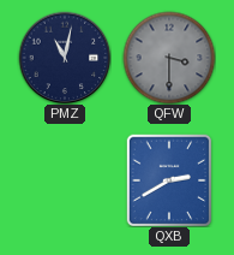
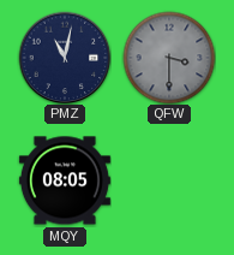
MQY: none -> 08:05
QXB: 2:40 -> none
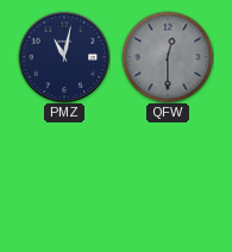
QFW: 3:30 -> 12:30
MQY: 08:05 -> none
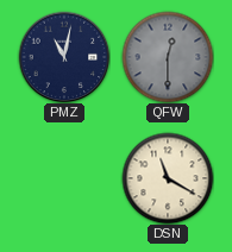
DSN: none -> 11:20
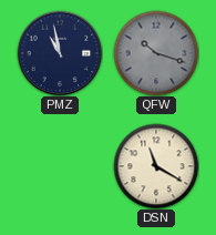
PMZ: 11:02 -> 10:58
QFW: 12:30 -> 10:18
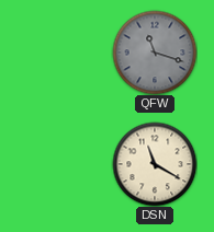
PMZ: 10:58 -> none
QFW: 10:18 -> 11:18
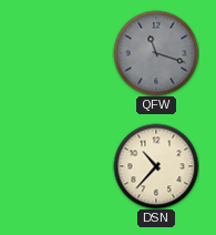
DSN: 11:20 -> 10:37
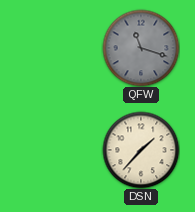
DSN: 10:37 -> 1:37
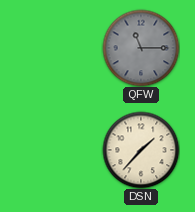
QFW: 11:18 -> 11:15
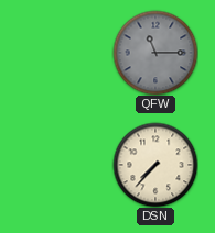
DSN: 1:37 -> 7:37
